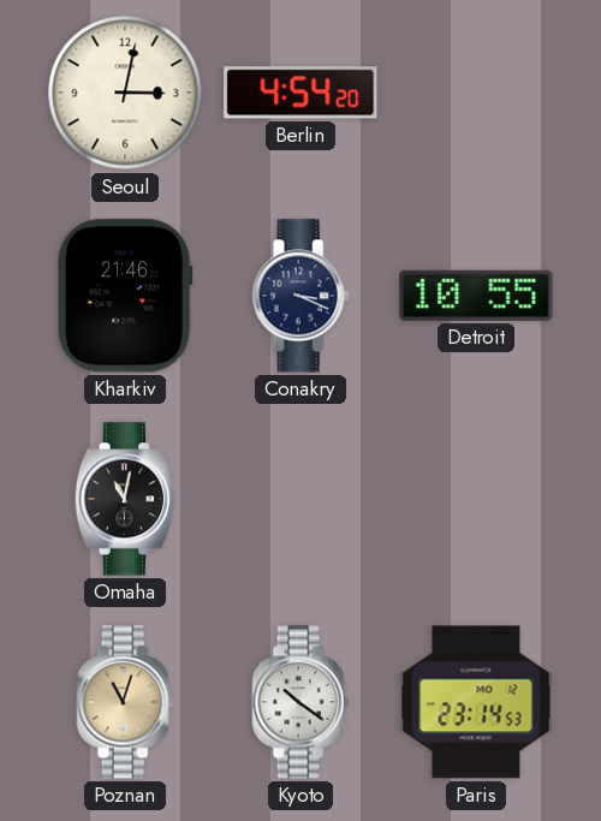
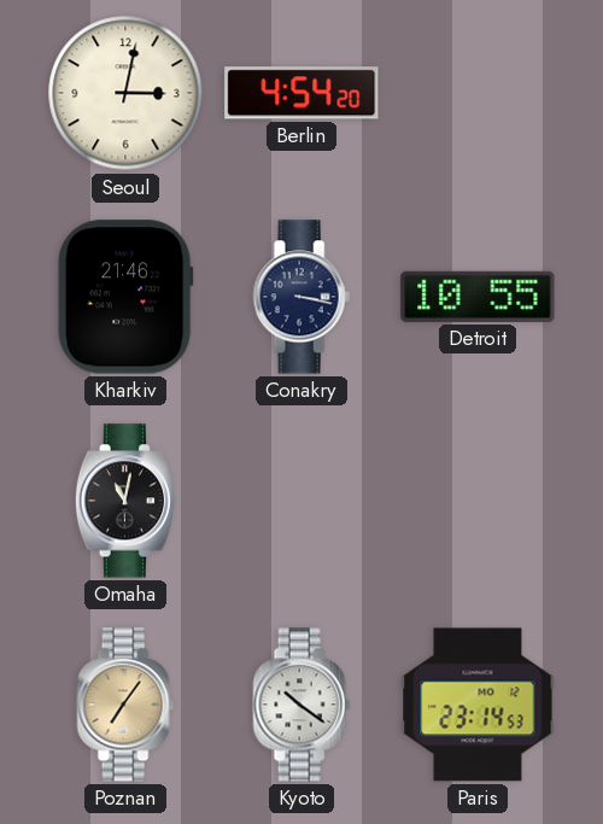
Conakry: 3:19 -> 3:17
Poznan: 11:03 -> 7:06
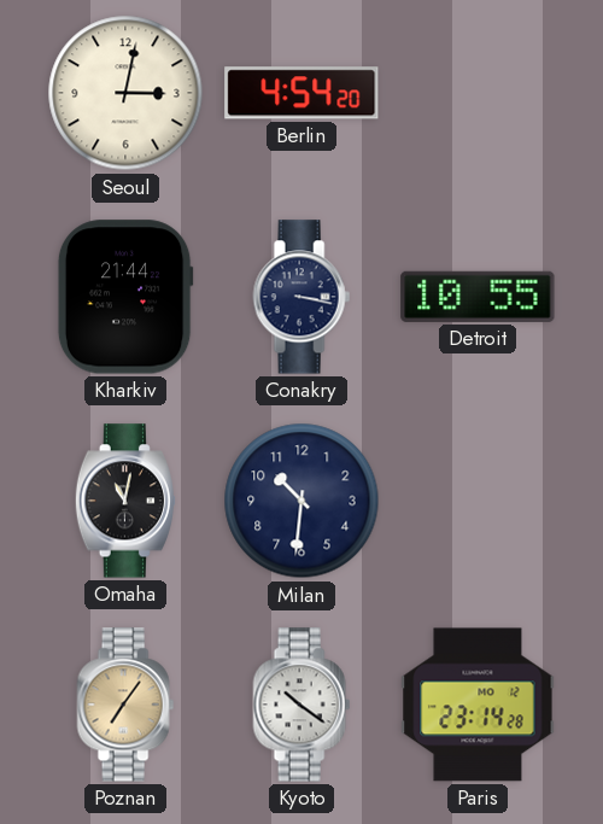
Kharkiv: 21:46 -> 21:44
Milan: none -> 10:31
Paris: 23:14:53 -> 23:14:28
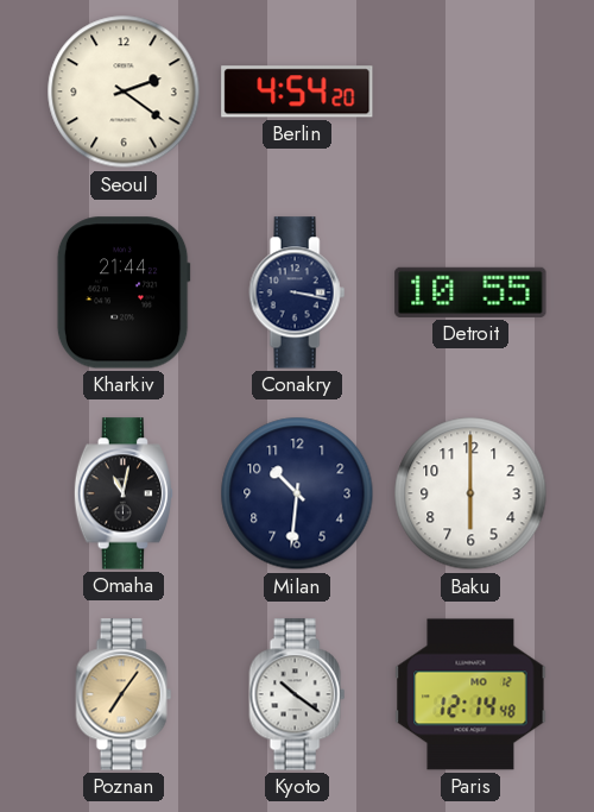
Seoul: 3:02 -> 2:21
Baku: none -> 6:00
Paris: 23:14 -> 12:14
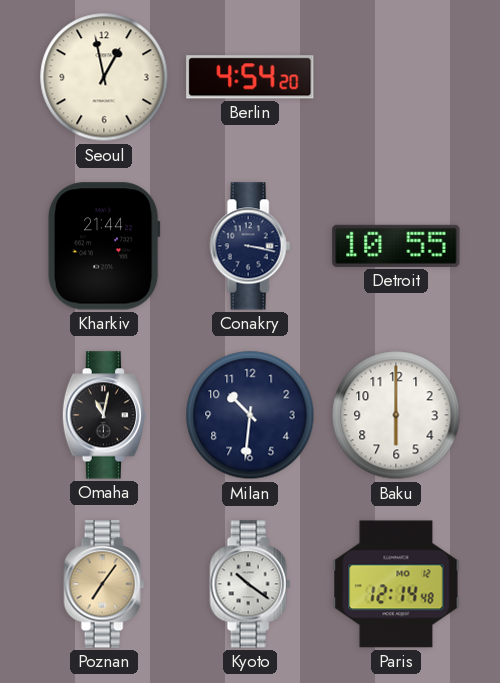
Seoul: 2:21 -> 12:58
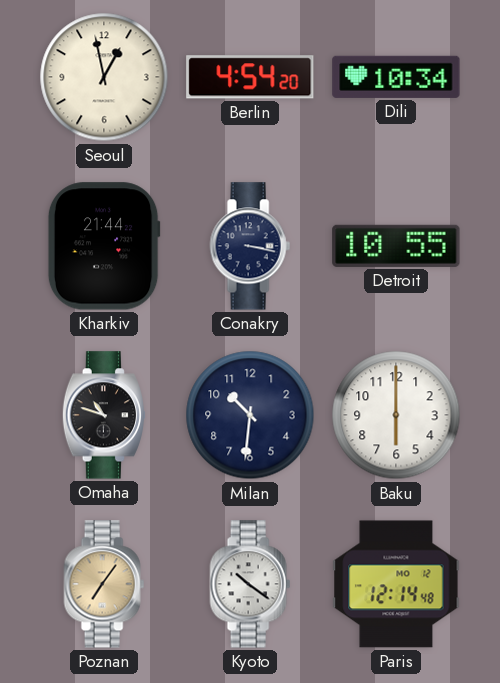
Dili: none -> 10:34
Omaha: 11:02 -> 10:48
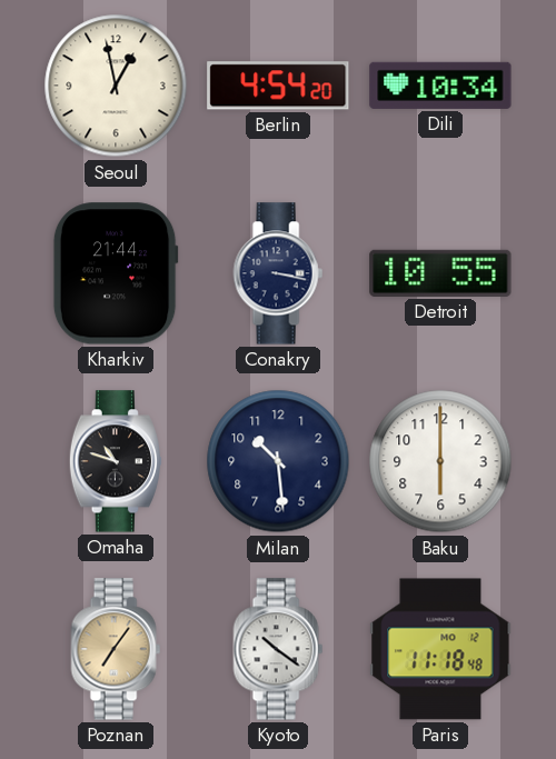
Milan: 10:31 -> 10:29
Paris: 12:14 -> 11:18
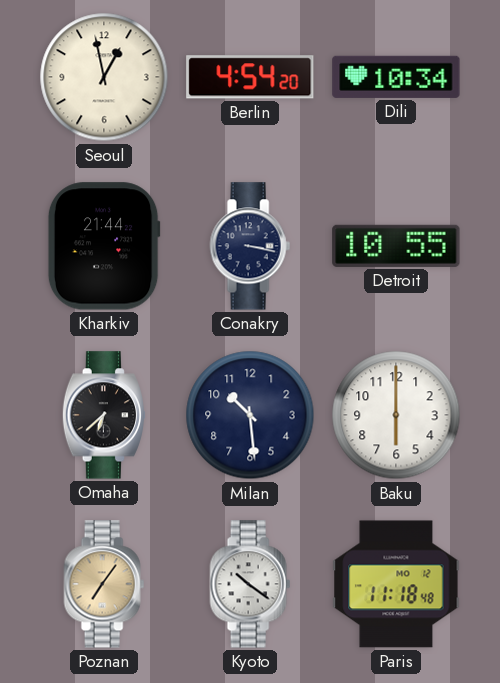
Omaha: 10:48 -> 6:38
